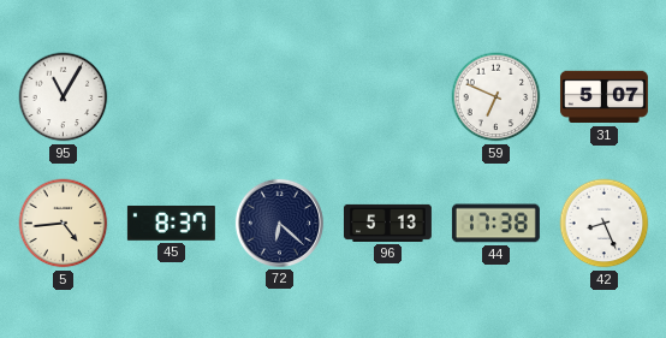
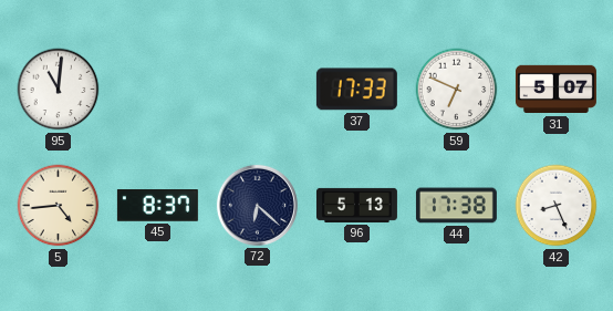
95: 11:05 -> 11:01
37: none -> 17:33
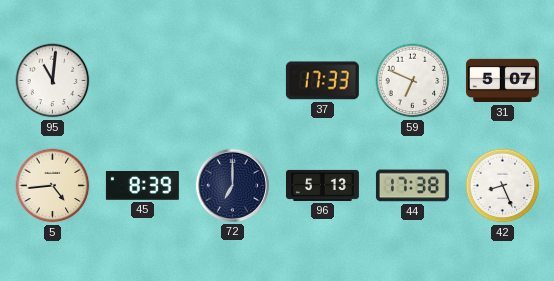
45: 8:37 -> 8:39
72: 6:22 -> 7:00
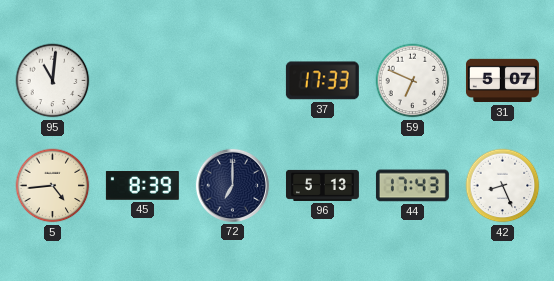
44: 17:38 -> 17:43
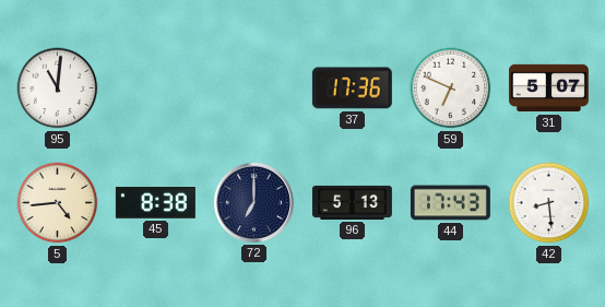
37: 17:33 -> 17:36
45: 8:39 -> 8:38
42: 8:26 -> 8:29
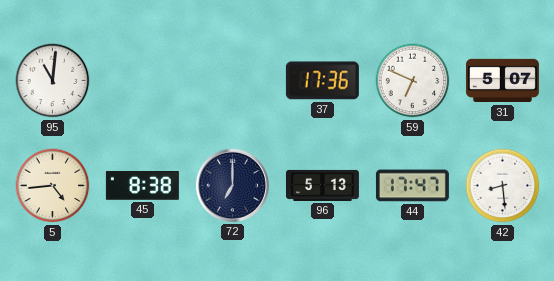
44: 17:43 -> 17:47
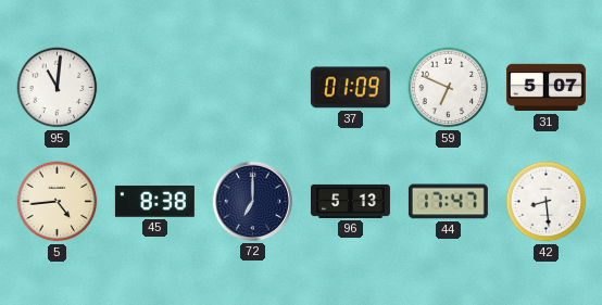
37: 17:36 -> 01:09
